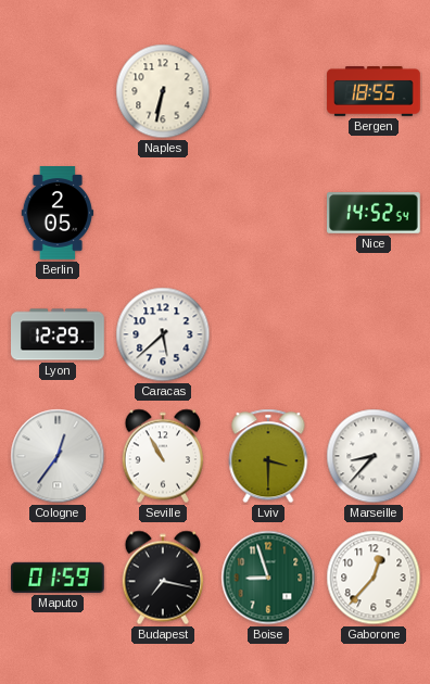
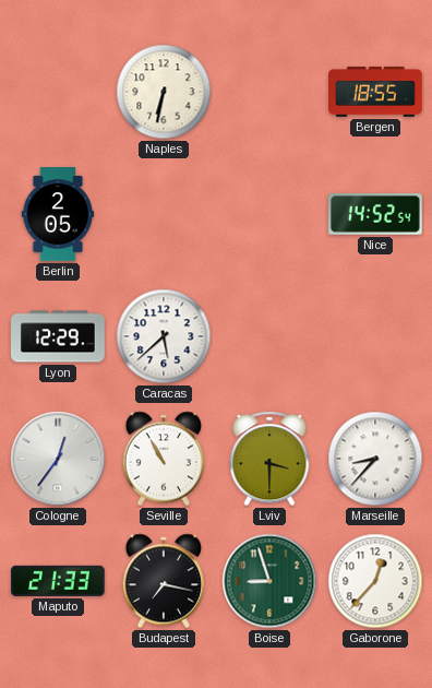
Maputo: 01:59 -> 21:33
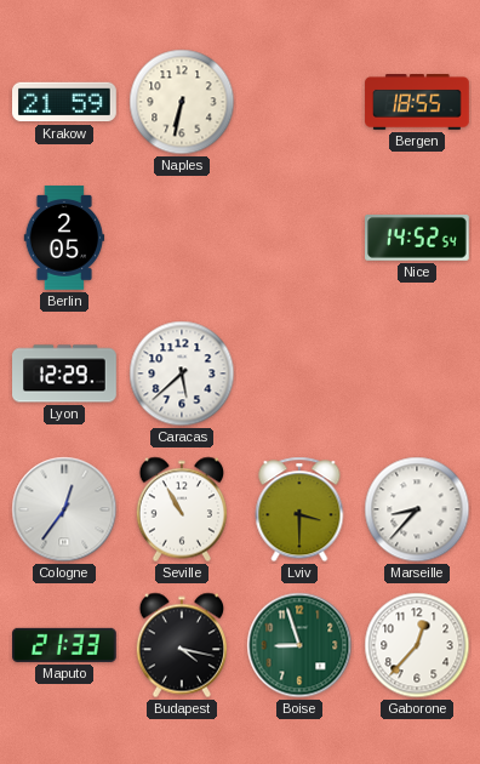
Krakow: none -> 21:59
Budapest: 7:17 -> 4:17
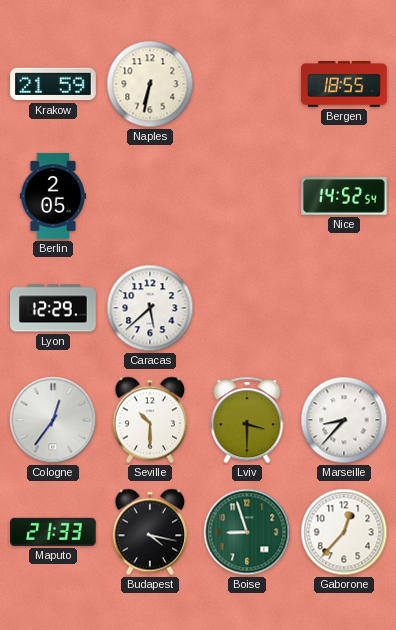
Seville: 10:55 -> 10:30
